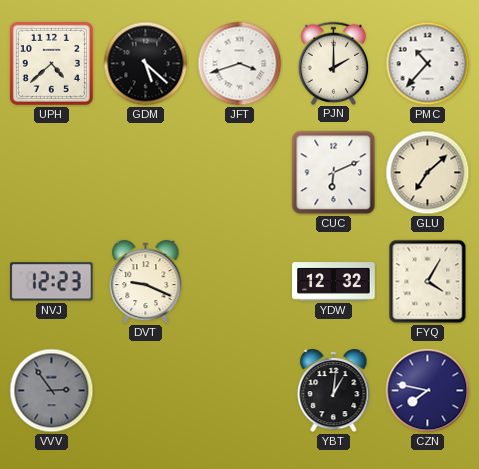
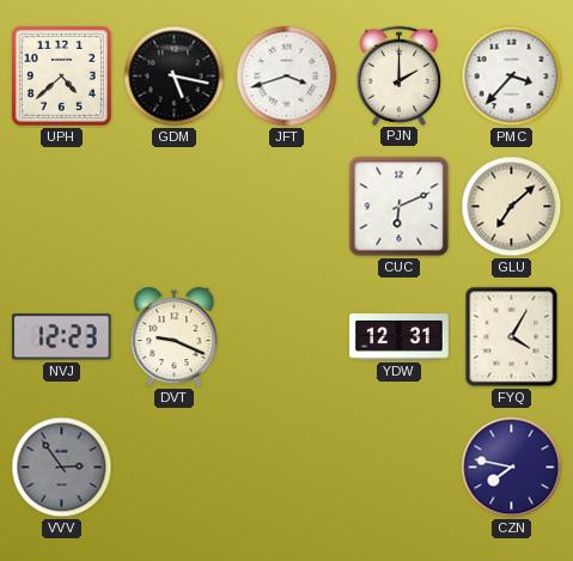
GDM: 5:22 -> 5:17
PMC: 10:37 -> 3:37
YDW: 12:32 -> 12:31
YBT: 1:01 -> none
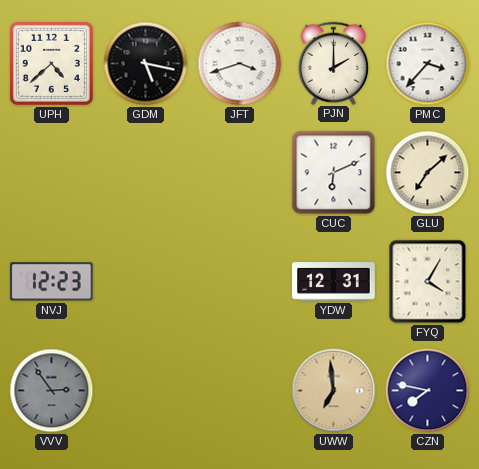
DVT: 9:19 -> none
UWW: none -> 6:59
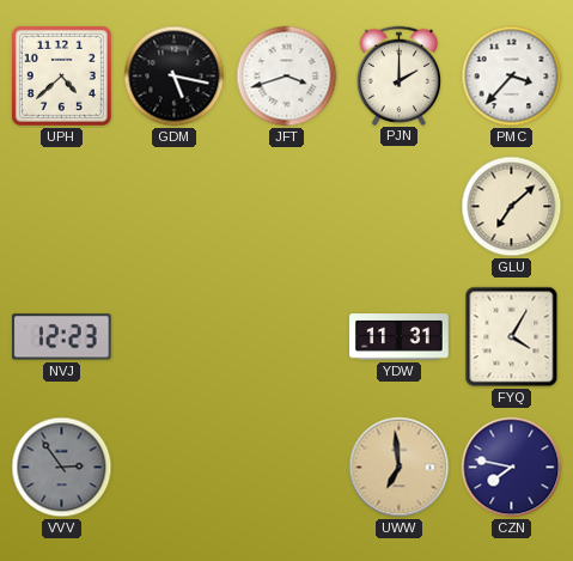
CUC: 6:11 -> none
YDW: 12:31 -> 11:31
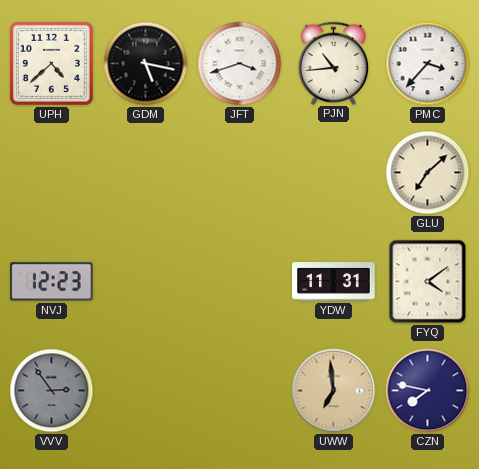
PJN: 2:00 -> 10:44
FYQ: 4:05 -> 4:09
